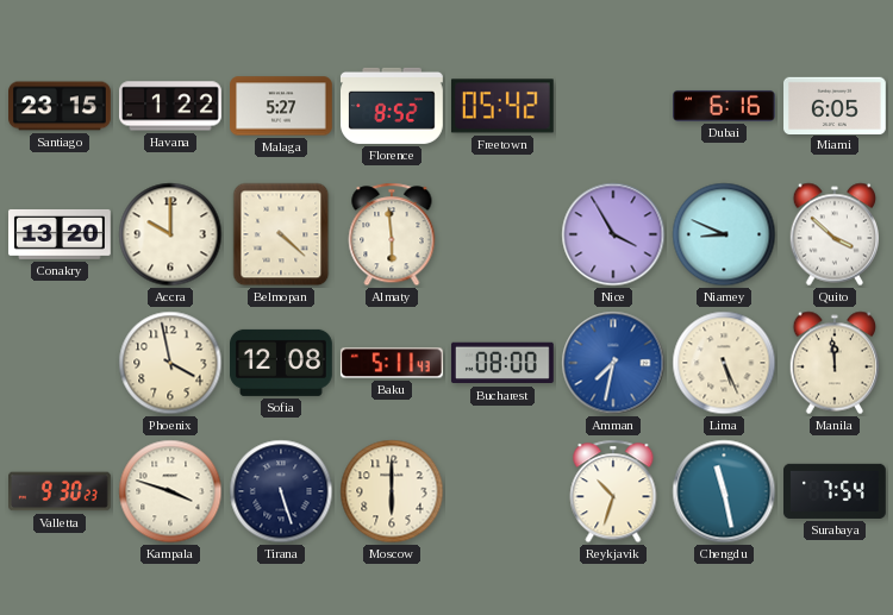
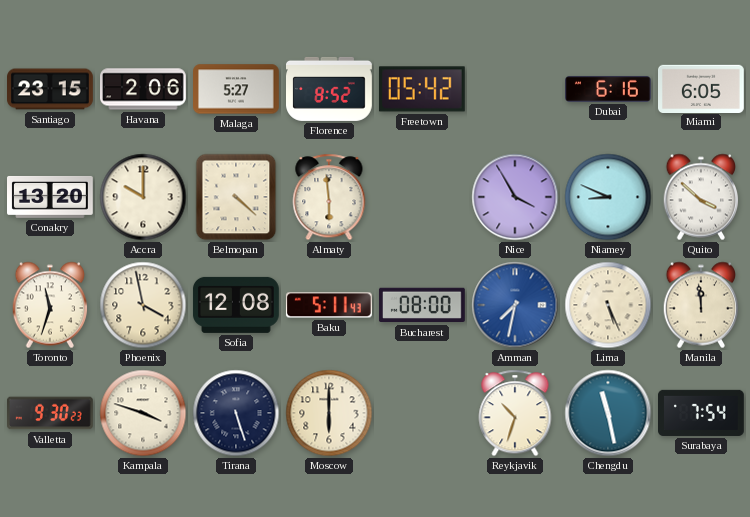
Havana: 1:22 -> 2:06
Toronto: none -> 11:33
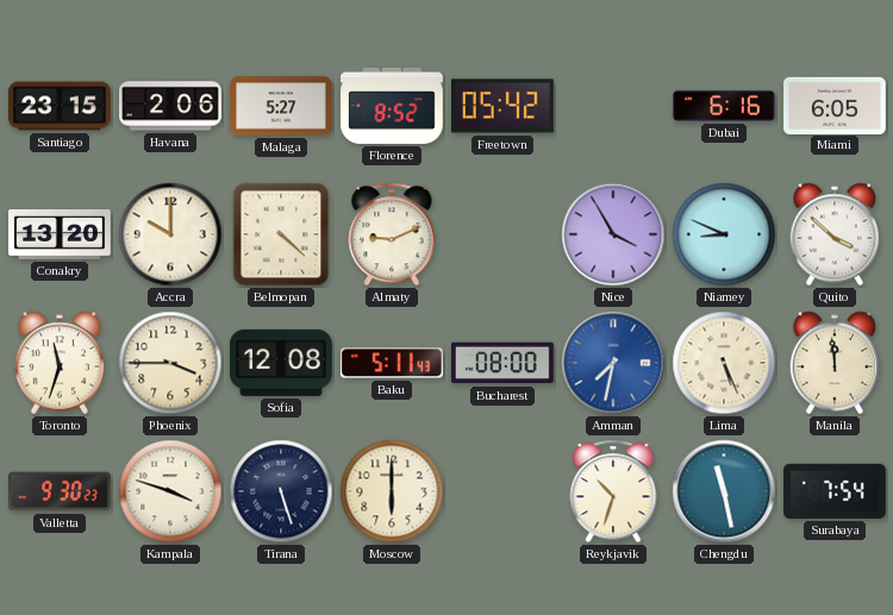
Almaty: 5:59 -> 9:11
Phoenix: 3:58 -> 3:45
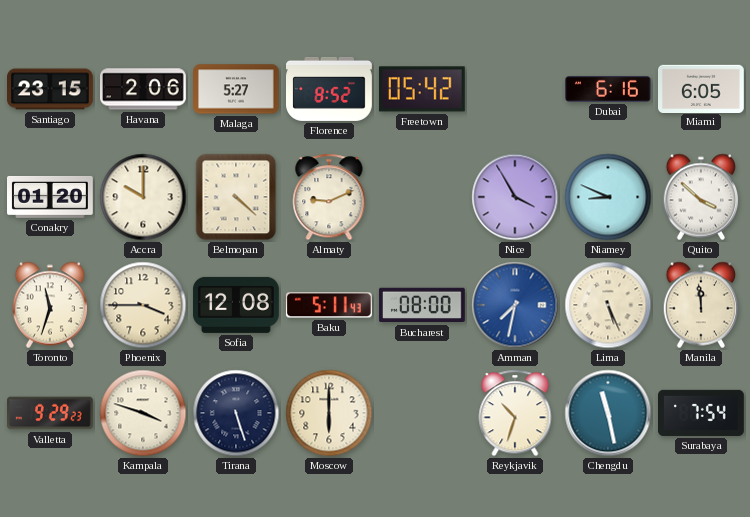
Conakry: 13:20 -> 01:20
Valletta: 9:30 -> 9:29
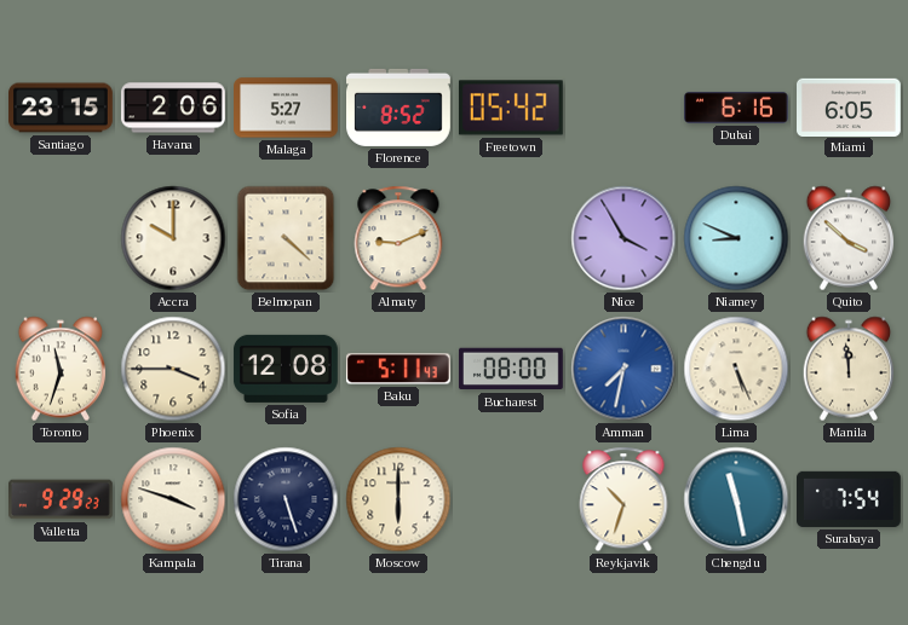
Conakry: 01:20 -> none
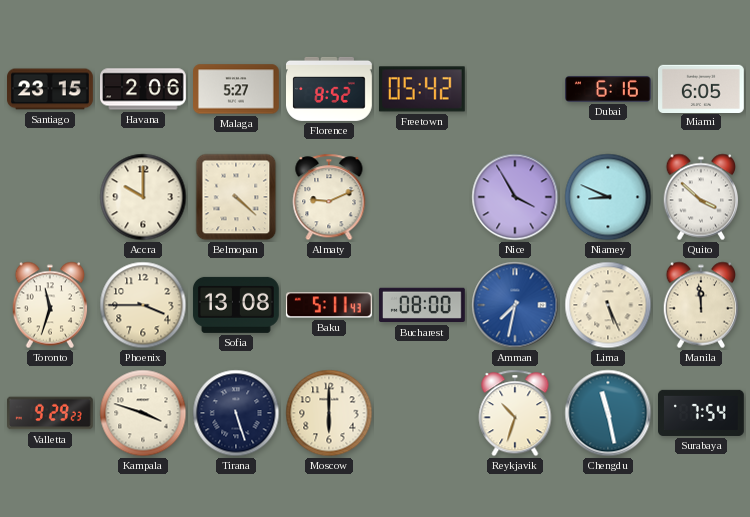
Sofia: 12:08 -> 13:08
